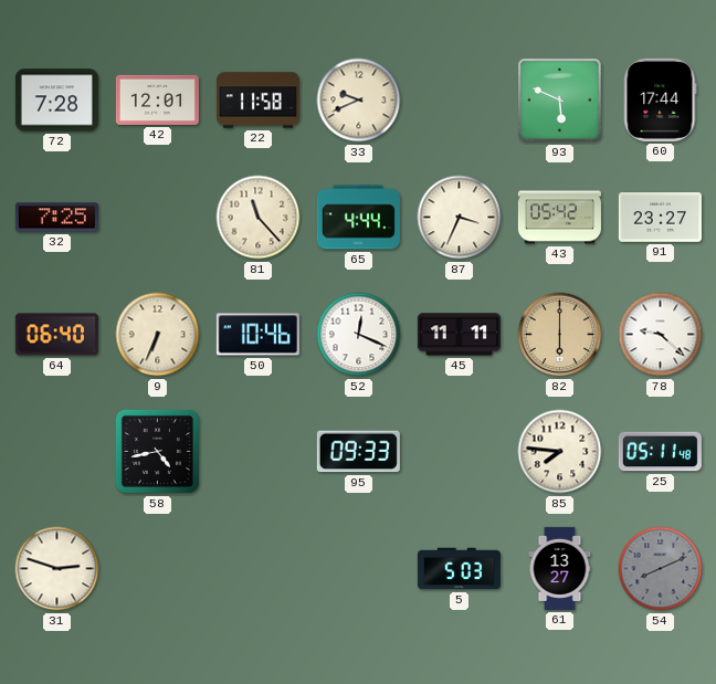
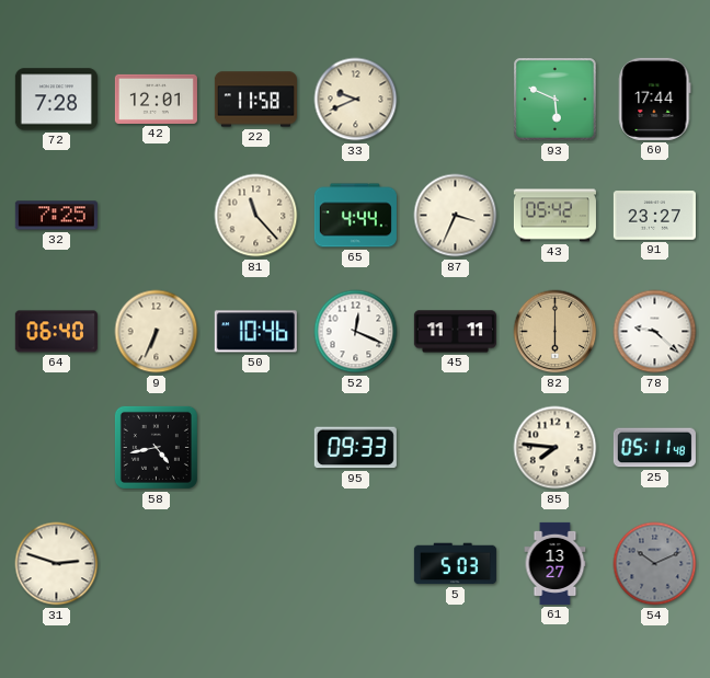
54: 8:11 -> 10:11
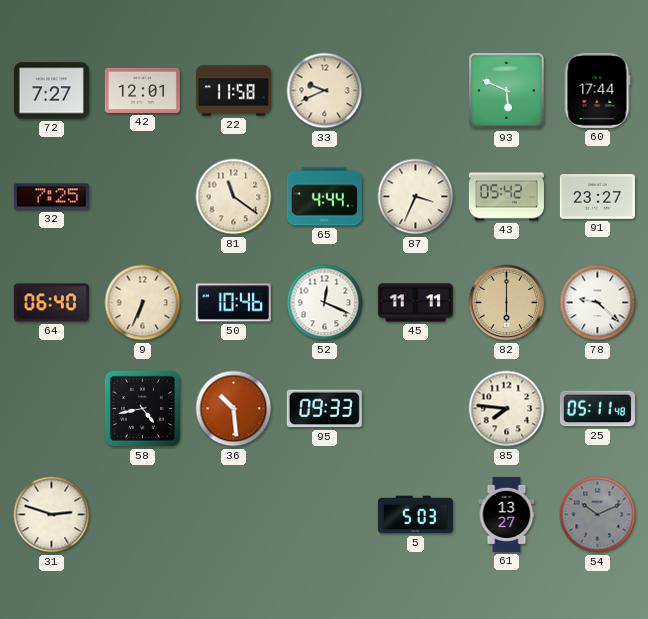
72: 7:28 -> 7:27
81: 11:23 -> 11:21
36: none -> 10:29
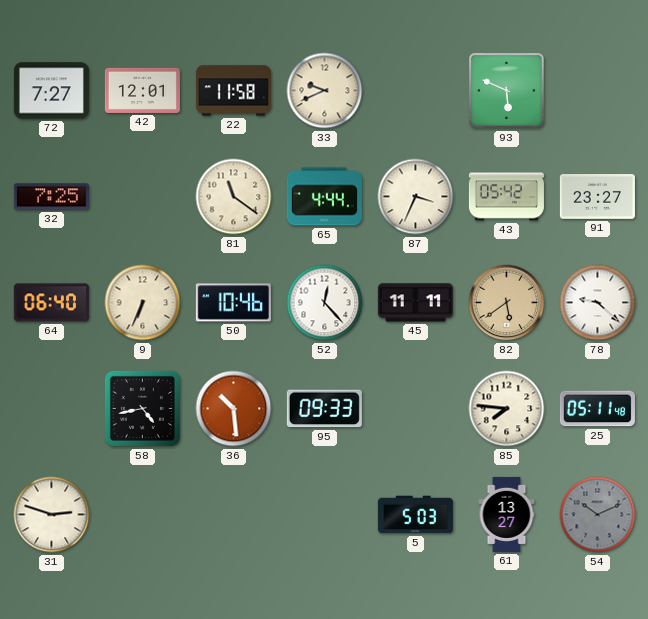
60: 17:44 -> none
52: 12:19 -> 12:23
82: 6:00 -> 5:39
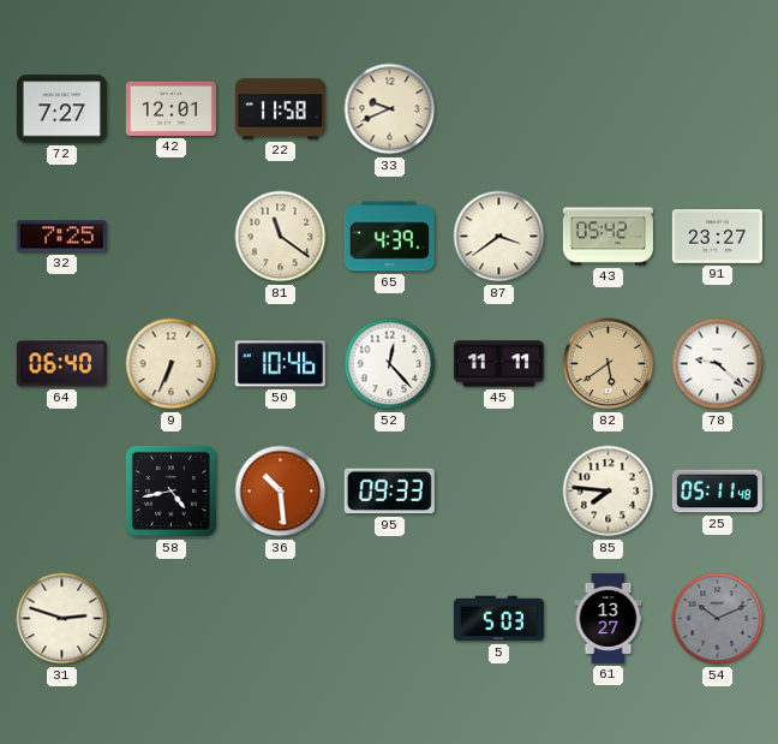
93: 5:49 -> none
65: 4:44 -> 4:39
87: 3:34 -> 3:39
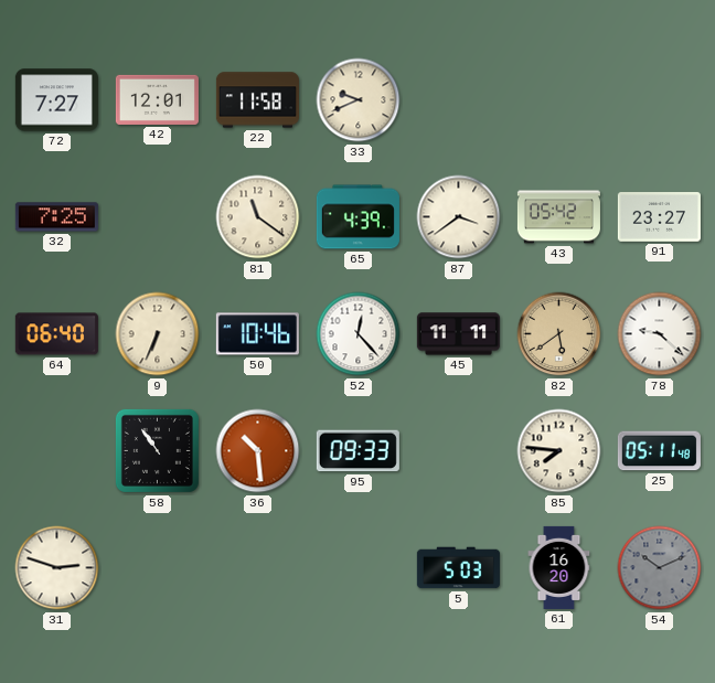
58: 4:43 -> 10:54
61: 13:27 -> 16:20
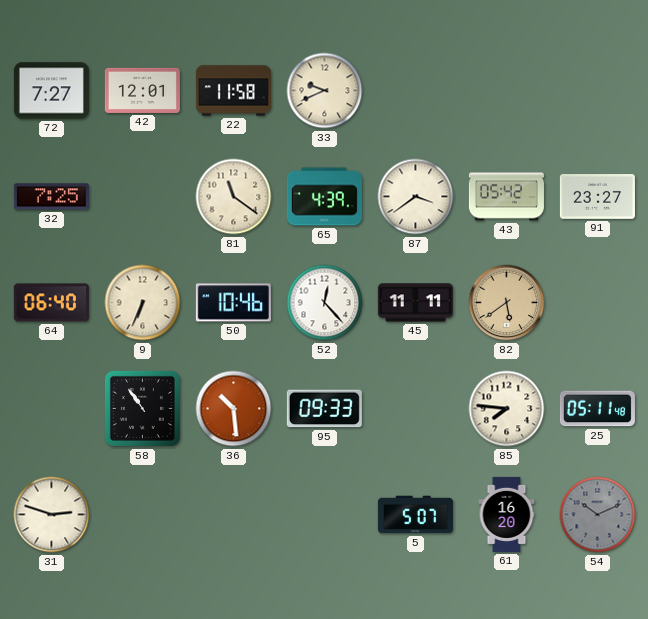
78: 9:22 -> none
5: 5:03 -> 5:07
